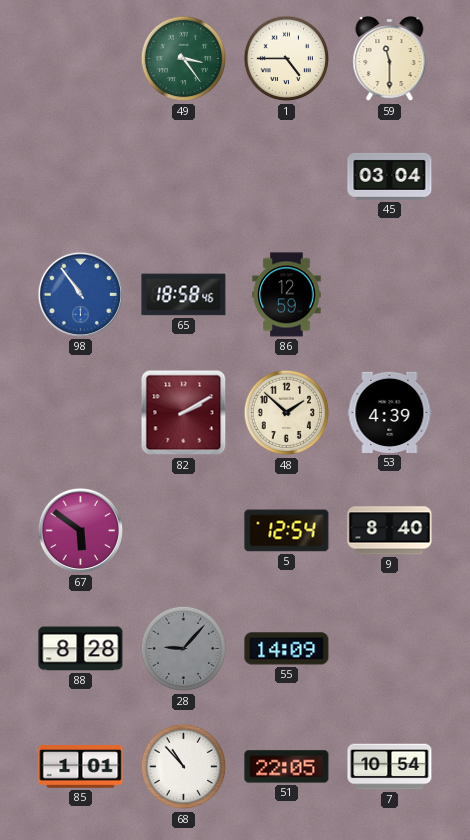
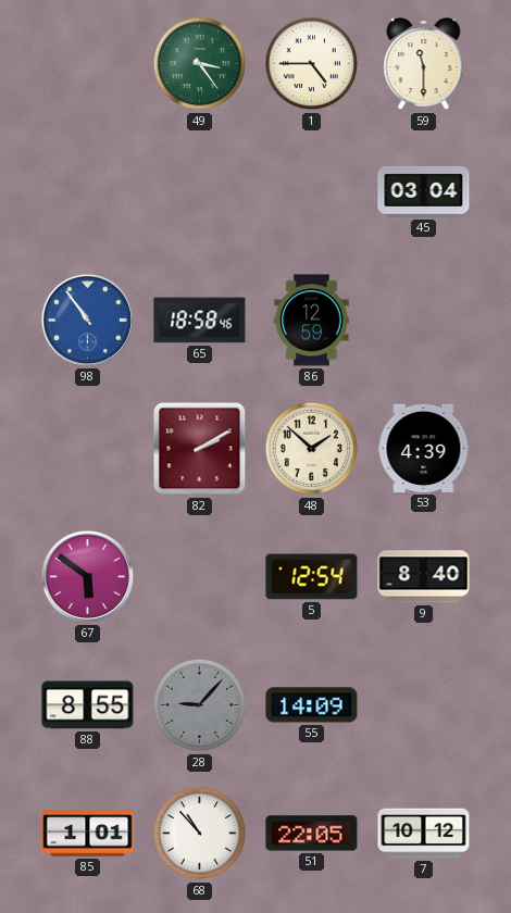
88: 8:28 -> 8:55
7: 10:54 -> 10:12
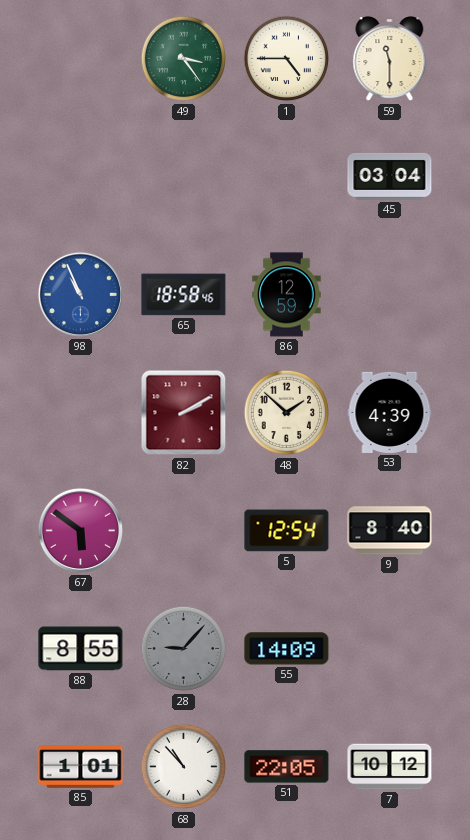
98: 10:54 -> 10:56
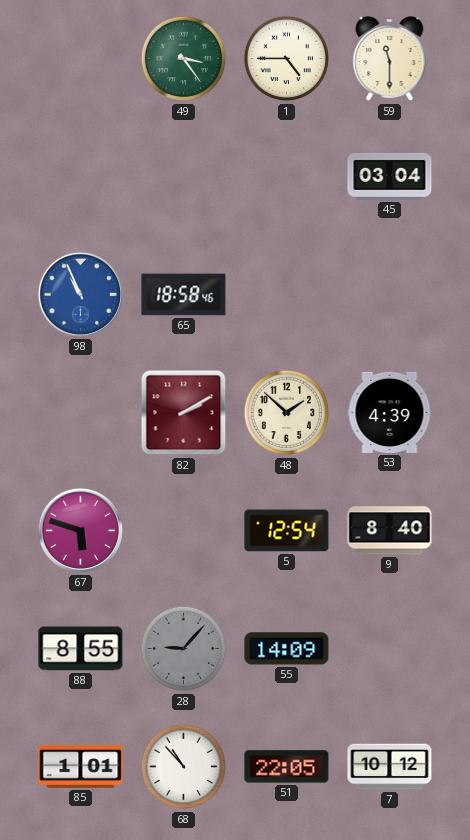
86: 12:59 -> none
67: 5:51 -> 5:48
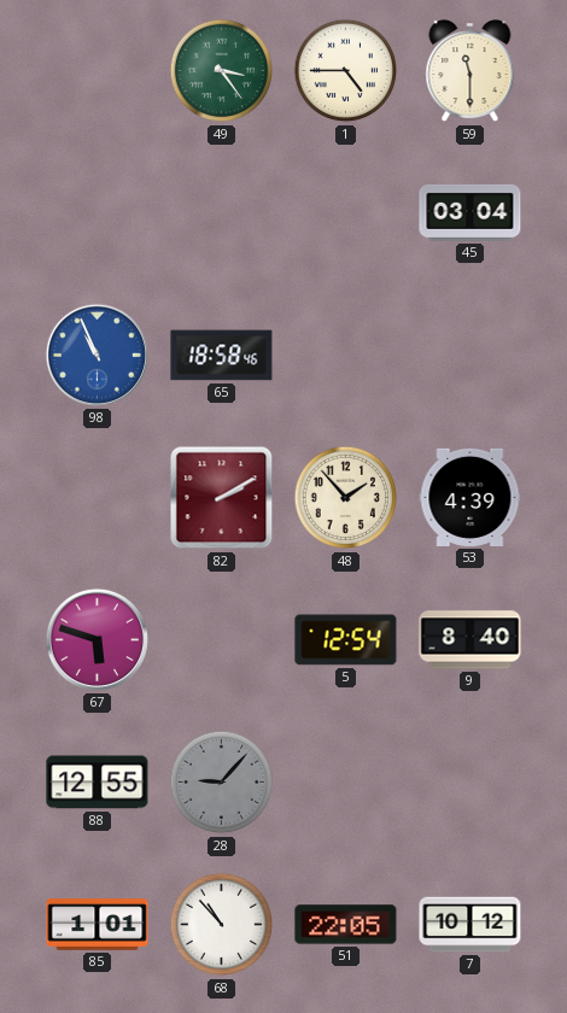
48: 1:52 -> 1:53
88: 8:55 -> 12:55
55: 14:09 -> none
